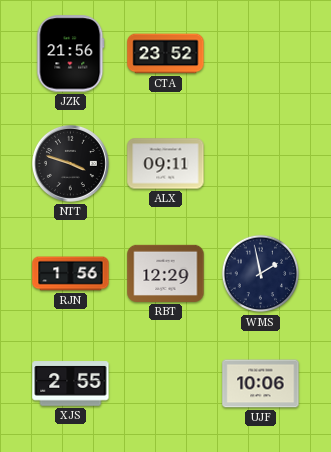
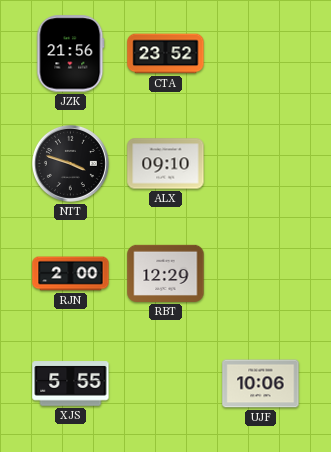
ALX: 09:11 -> 09:10
RJN: 1:56 -> 2:00
WMS: 1:58 -> none
XJS: 2:55 -> 5:55
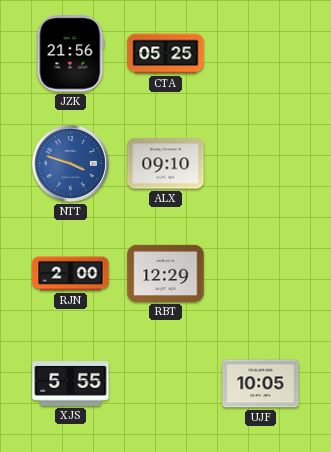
CTA: 23:52 -> 05:25
NTT dial: black -> blue
UJF: 10:06 -> 10:05
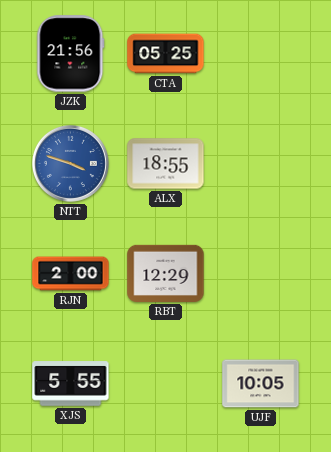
ALX: 09:10 -> 18:55
